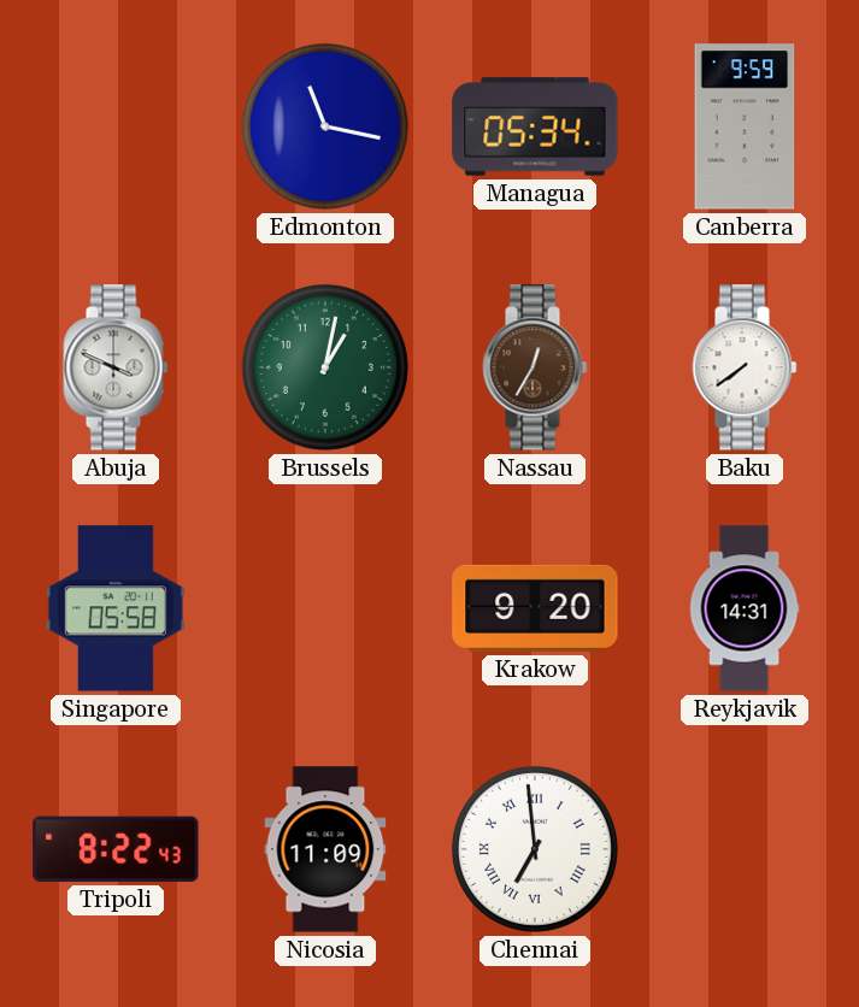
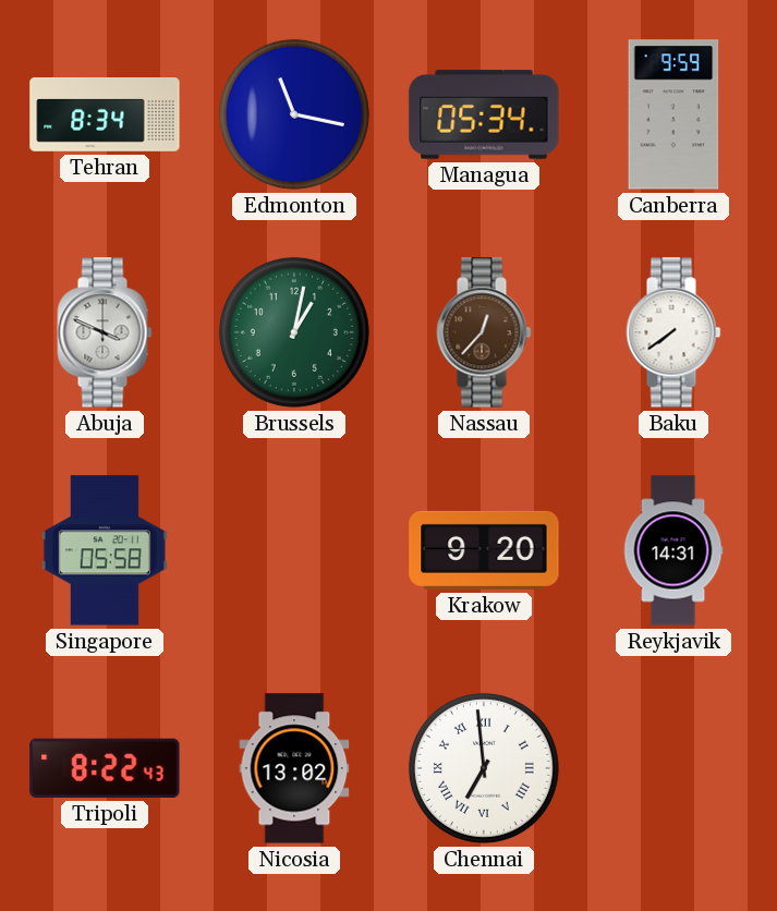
Tehran: none -> 8:34
Nassau: 12:35 -> 12:37
Nicosia: 11:09 -> 13:02
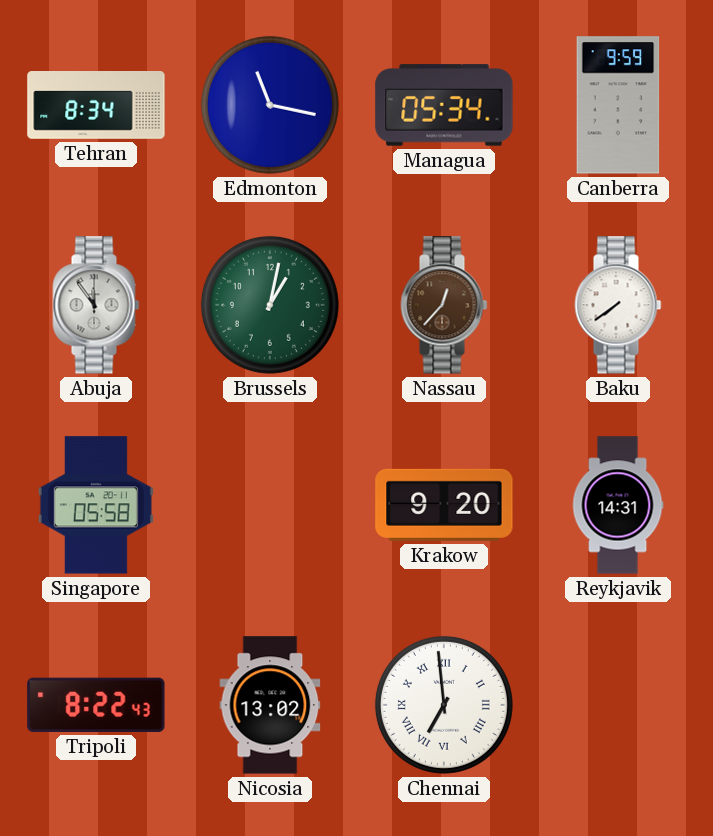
Abuja: 3:49 -> 11:54
